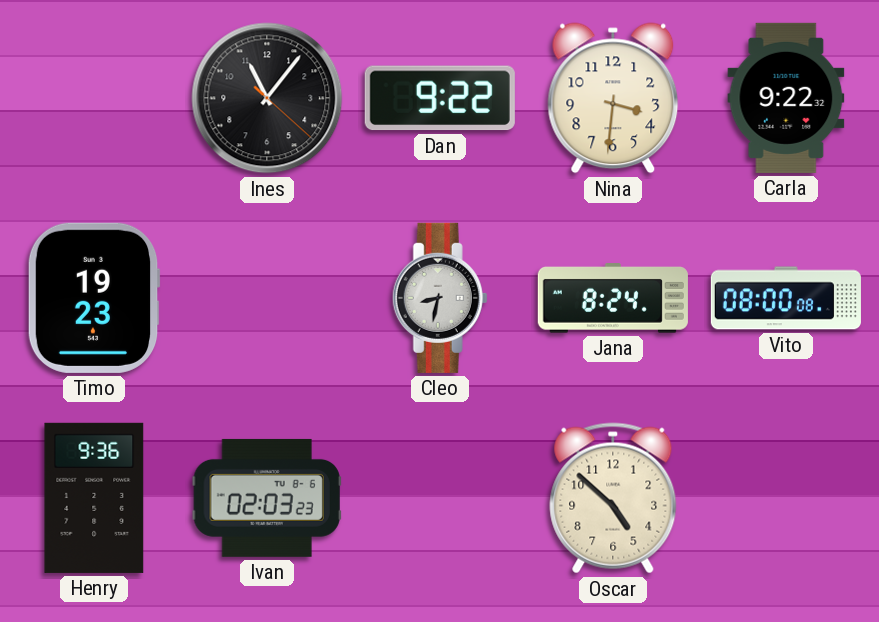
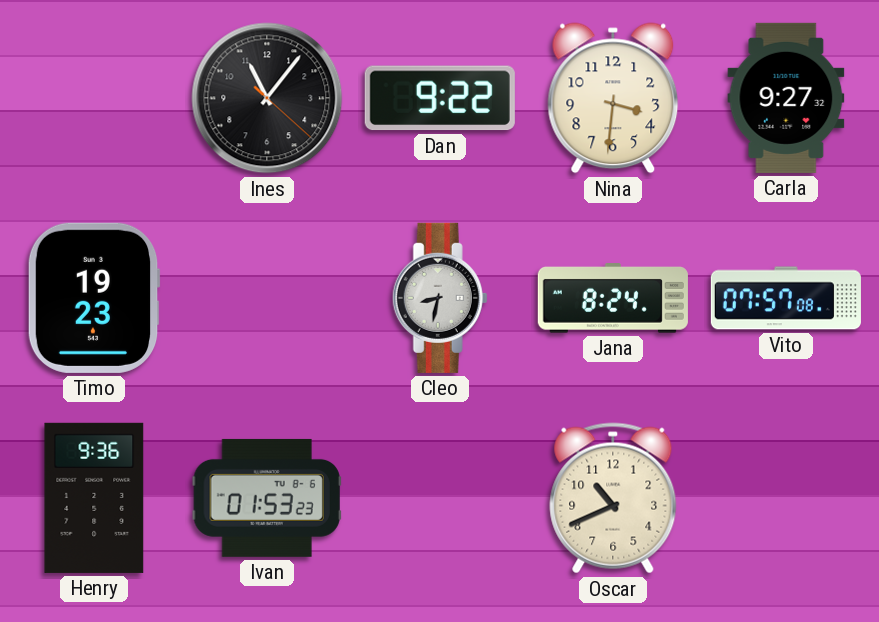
Carla: 9:22 -> 9:27
Vito: 08:00 -> 07:57
Ivan: 02:03 -> 01:53
Oscar: 4:52 -> 10:41
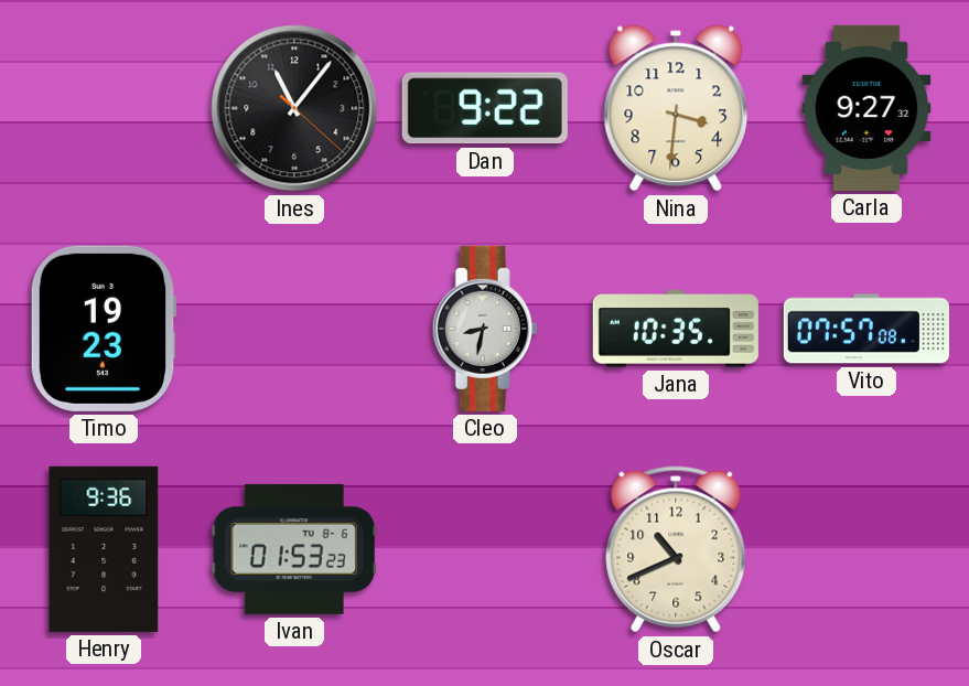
Jana: 8:24 -> 10:35
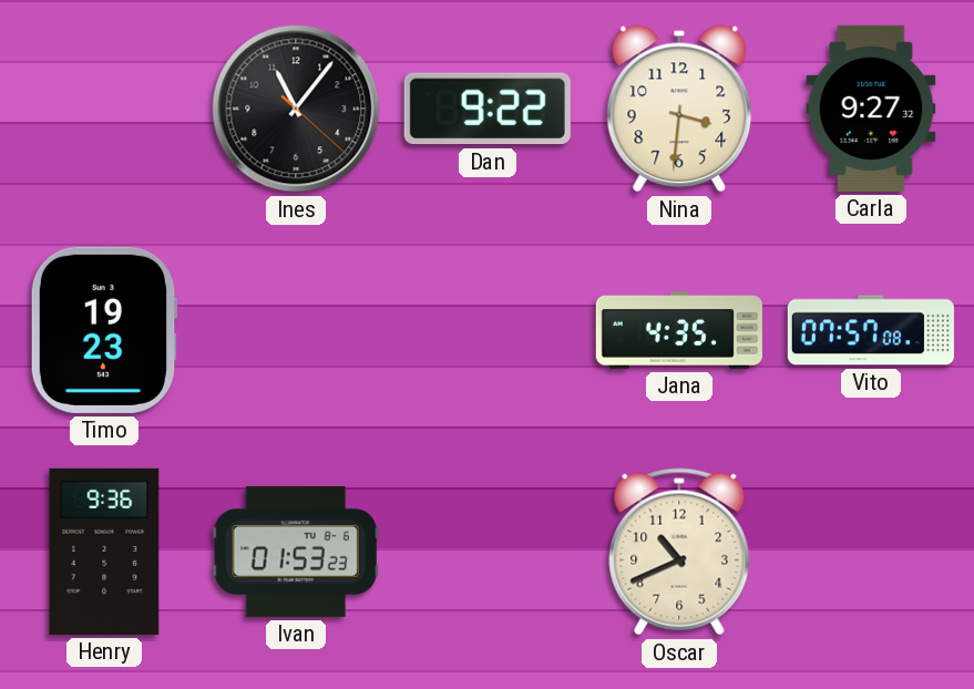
Cleo: 8:32 -> none
Jana: 10:35 -> 4:35
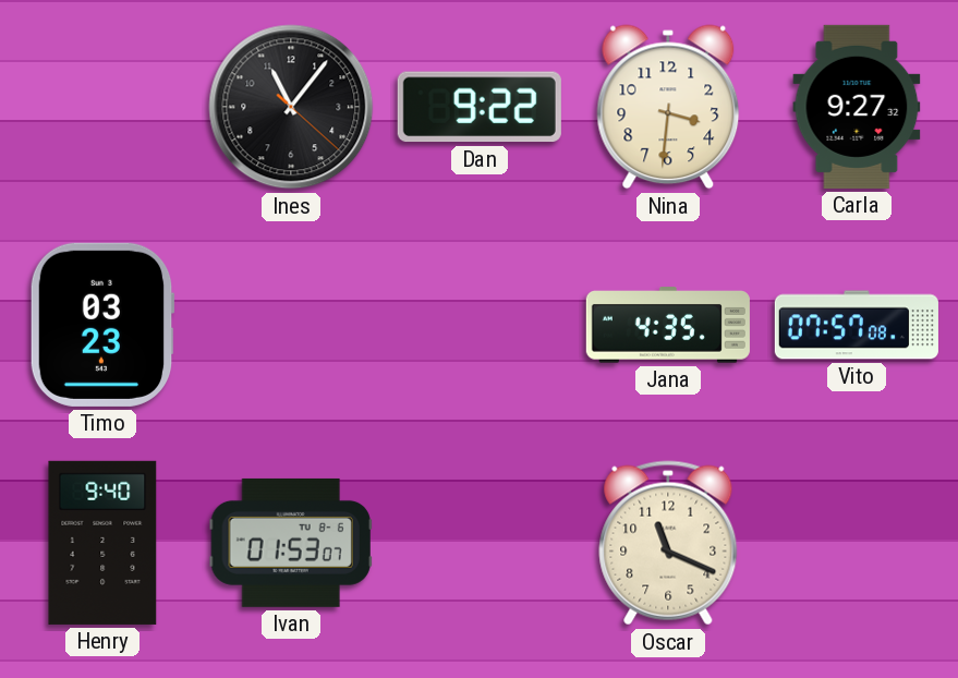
Timo: 19:23 -> 03:23
Henry: 9:36 -> 9:40
Ivan: 01:53:23 -> 01:53:07
Oscar: 10:41 -> 11:19
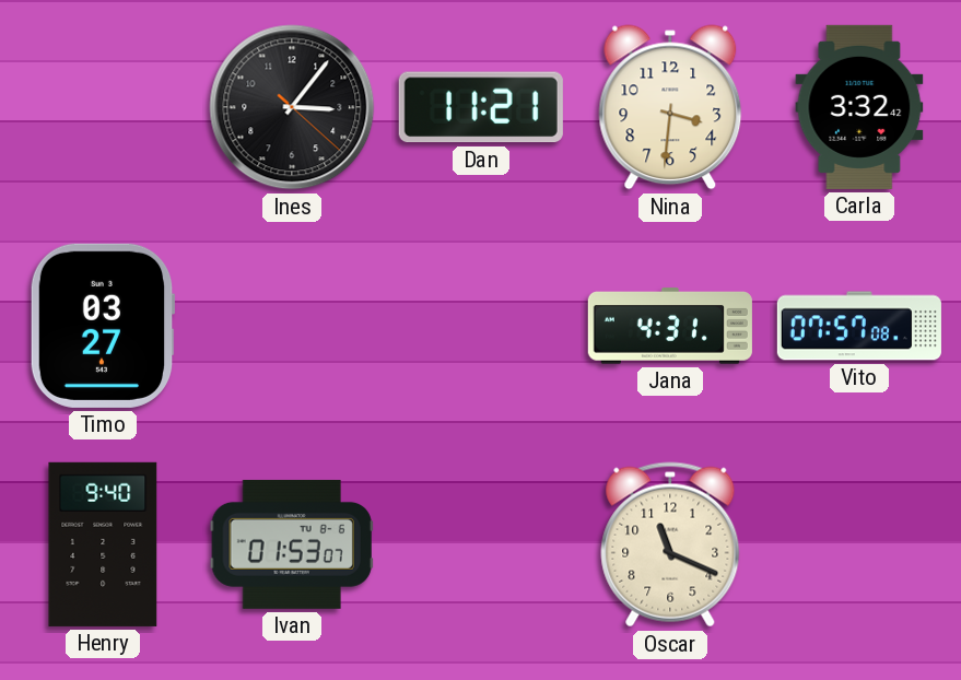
Ines: 11:06 -> 3:06
Dan: 9:22 -> 11:21
Carla: 9:27 -> 3:32
Timo: 03:23 -> 03:27
Jana: 4:35 -> 4:31
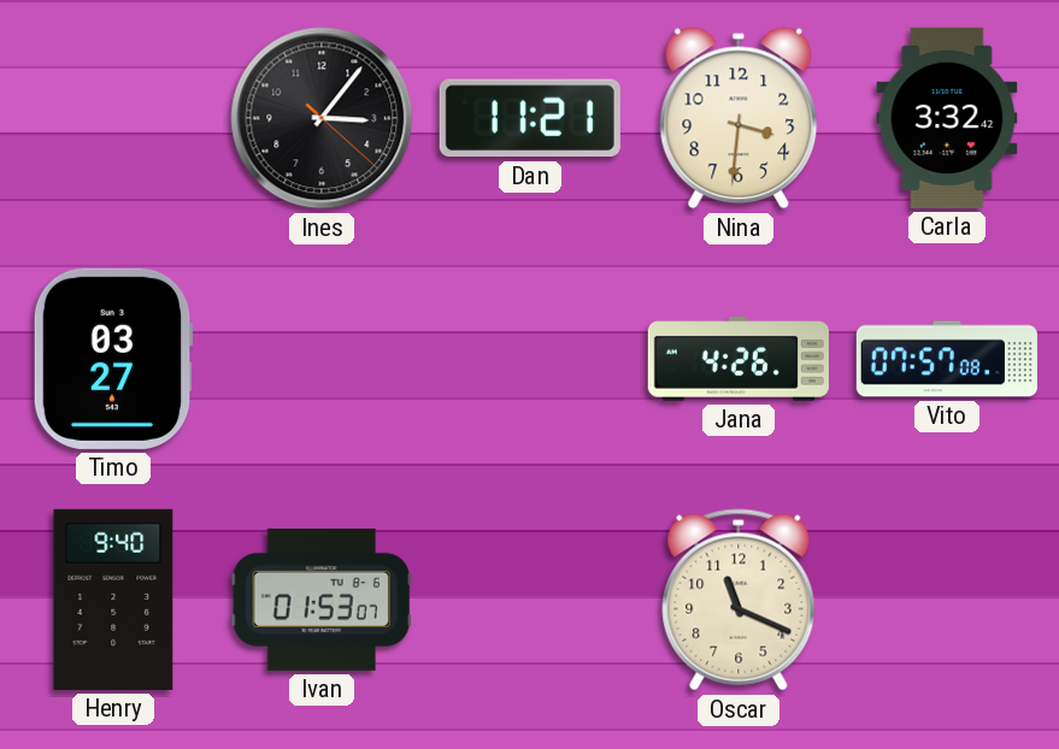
Jana: 4:31 -> 4:26
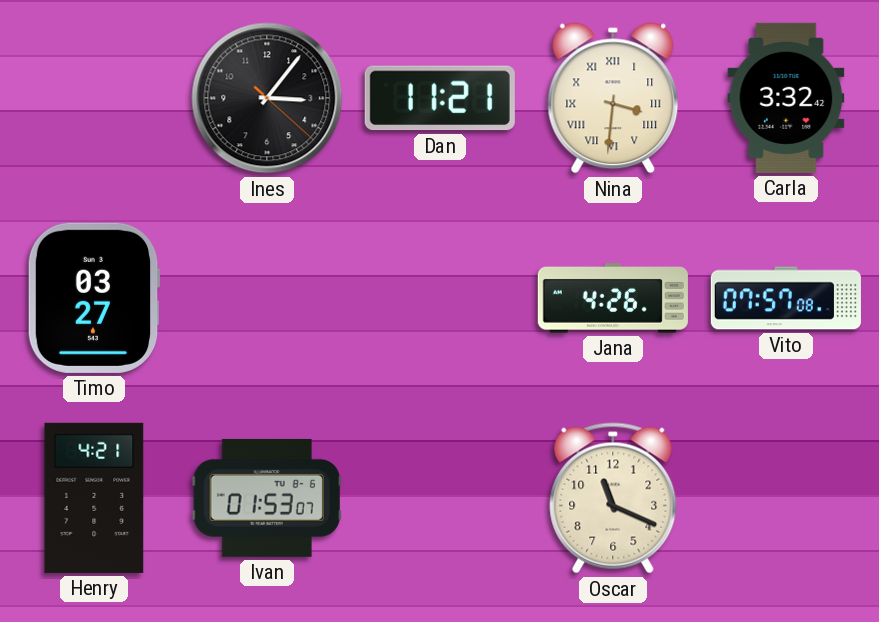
Nina numerals: Arabic -> Roman
Henry: 9:40 -> 4:21
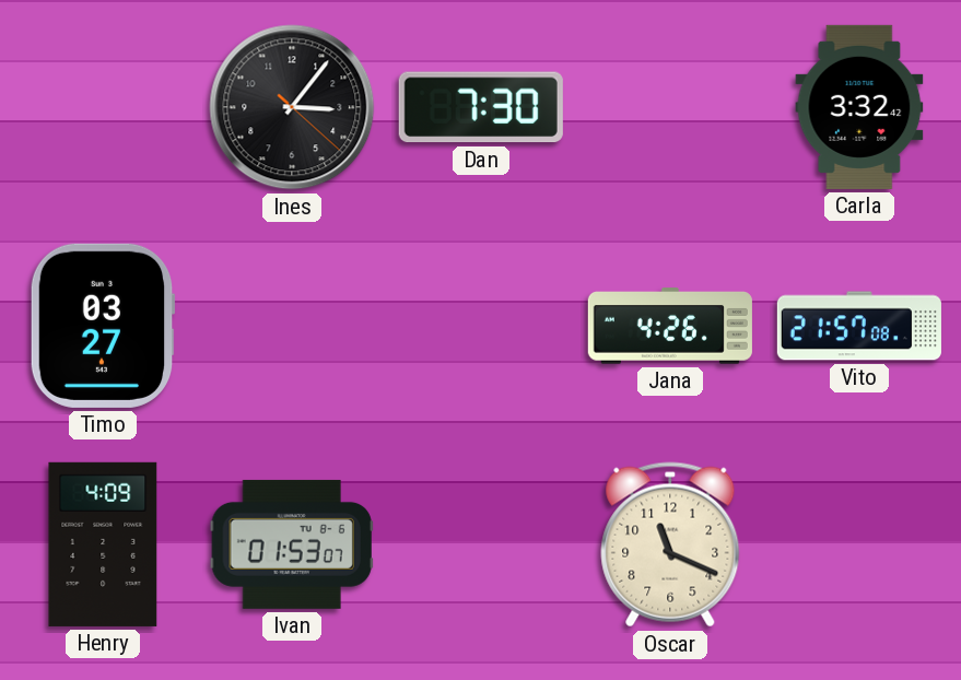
Dan: 11:21 -> 7:30
Nina: 3:31 -> none
Vito: 07:57 -> 21:57
Henry: 4:21 -> 4:09
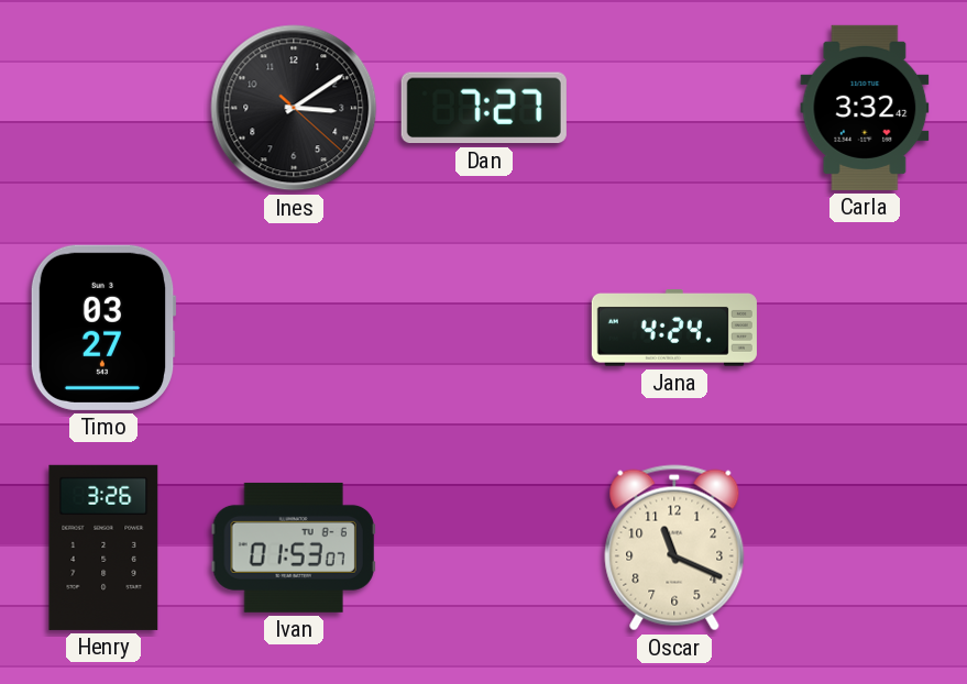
Ines: 3:06 -> 3:09
Dan: 7:30 -> 7:27
Jana: 4:26 -> 4:24
Vito: 21:57 -> none
Henry: 4:09 -> 3:26
